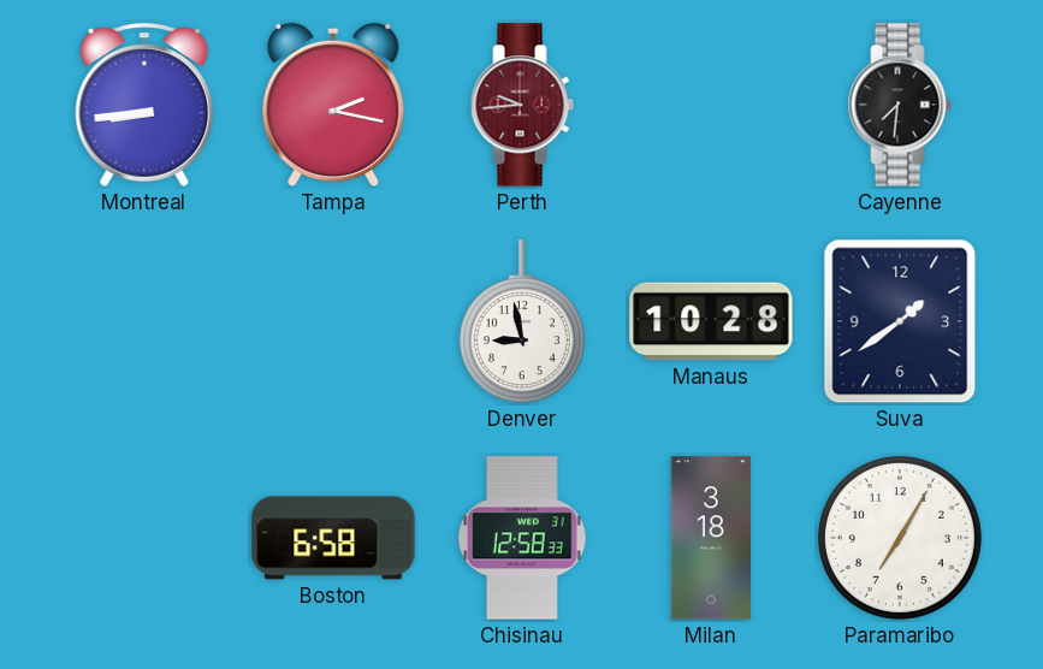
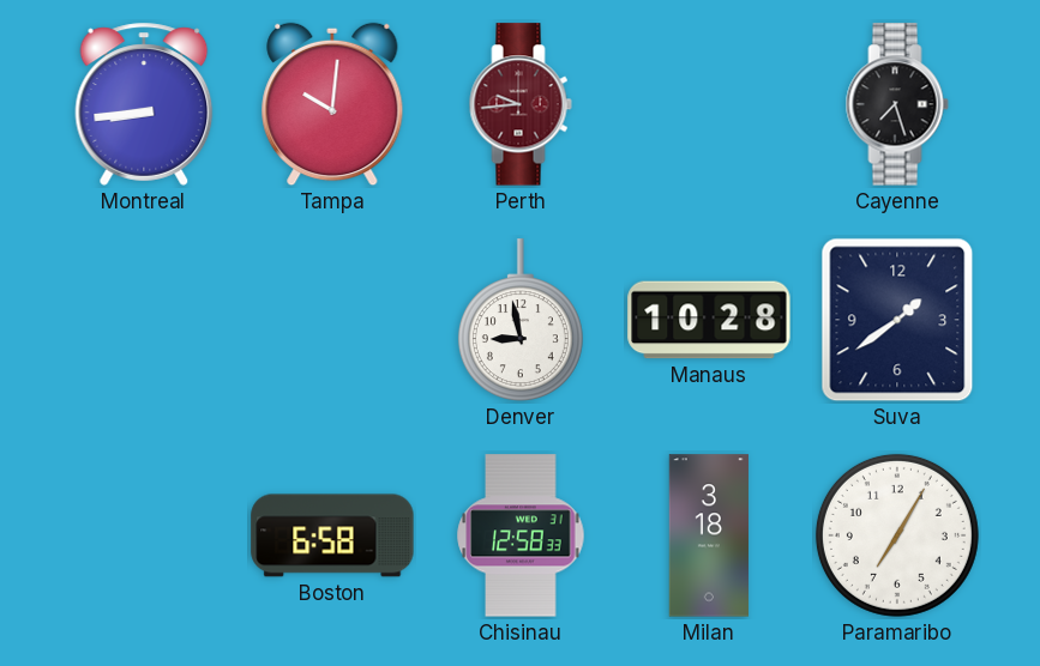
Tampa: 2:17 -> 10:01
Cayenne: 7:31 -> 7:27
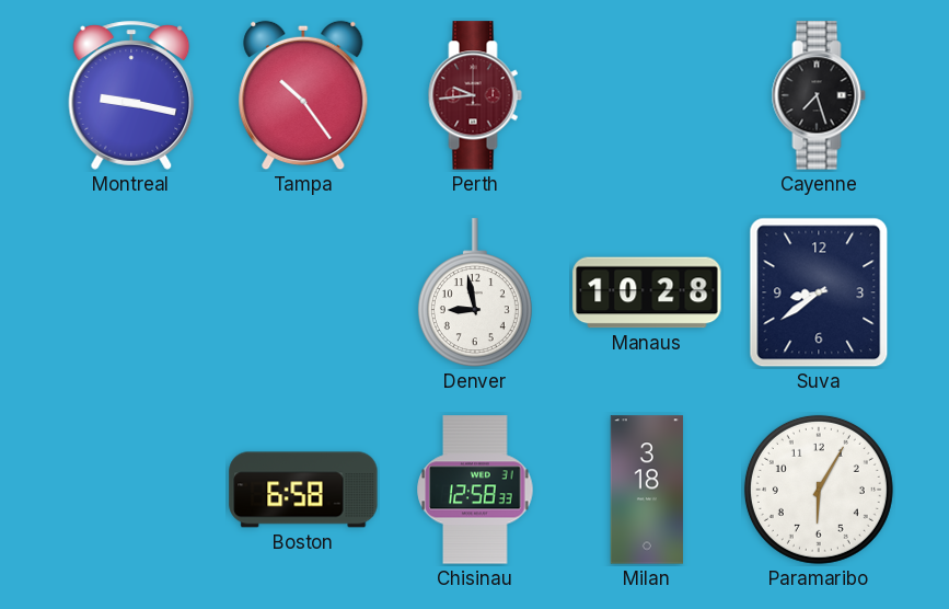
Montreal: 8:44 -> 9:17
Tampa: 10:01 -> 10:24
Suva: 1:39 -> 8:39
Paramaribo: 7:05 -> 6:05
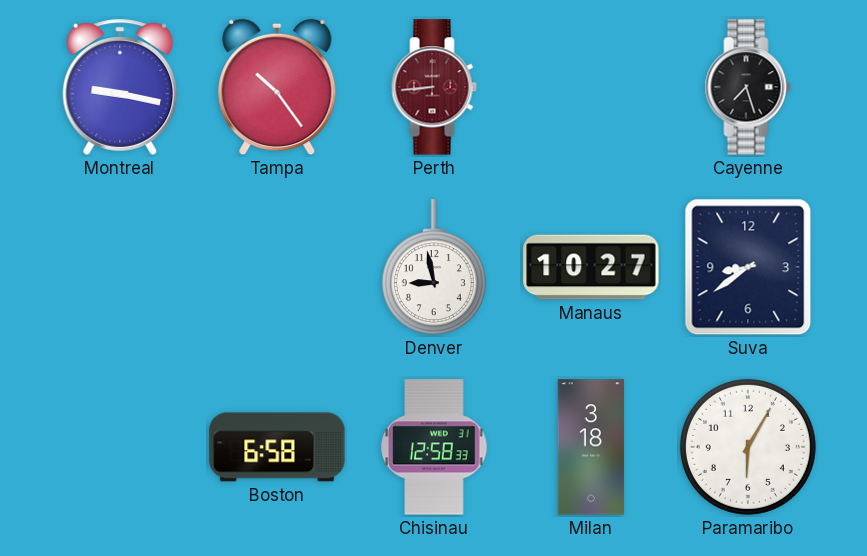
Perth: 9:44 -> 8:44
Manaus: 10:28 -> 10:27
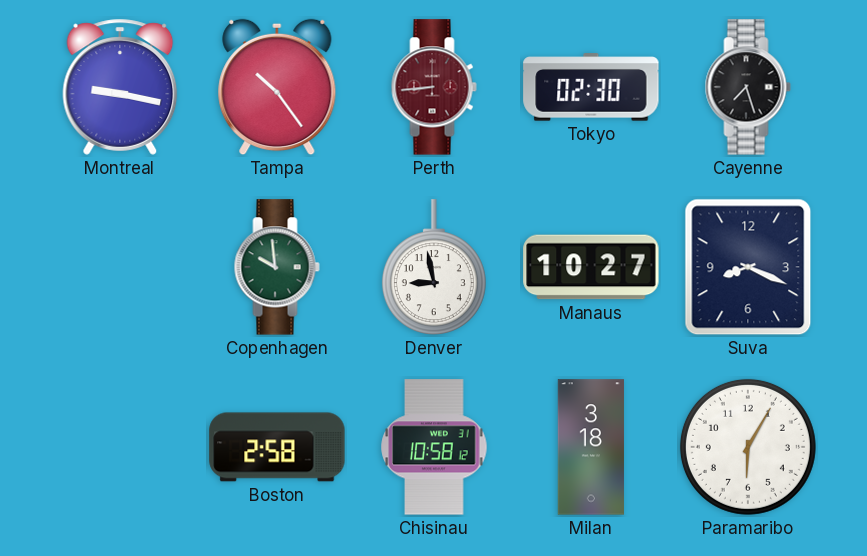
Tokyo: none -> 02:30
Copenhagen: none -> 9:59
Suva: 8:39 -> 8:19
Boston: 6:58 -> 2:58
Chisinau: 12:58 -> 10:58
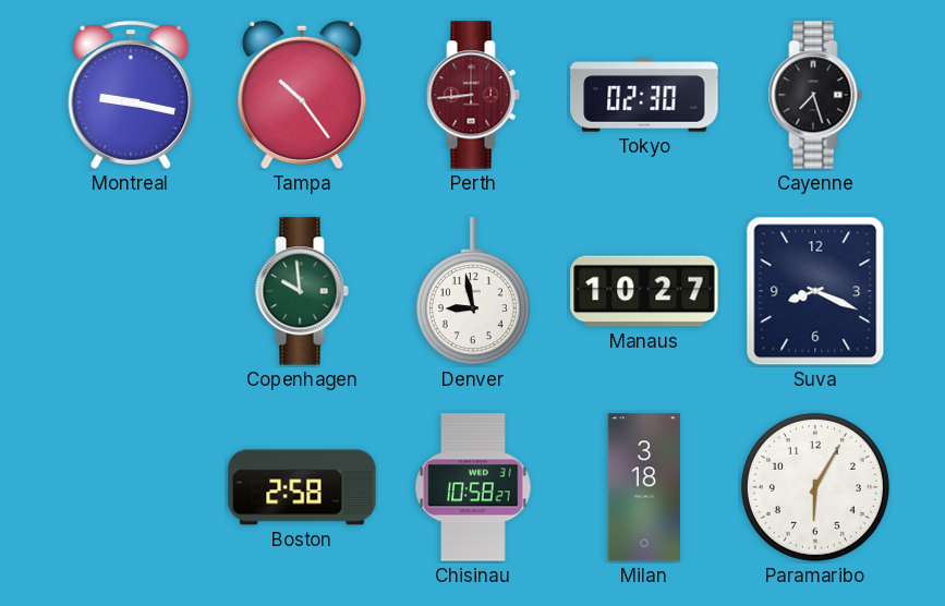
Chisinau: 10:58:12 -> 10:58:27
